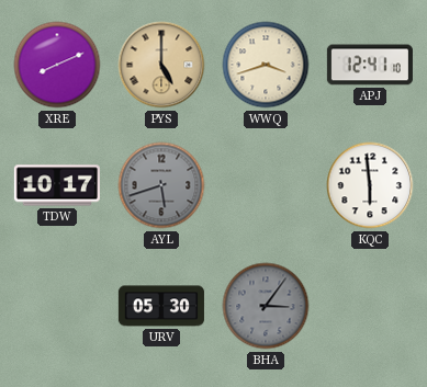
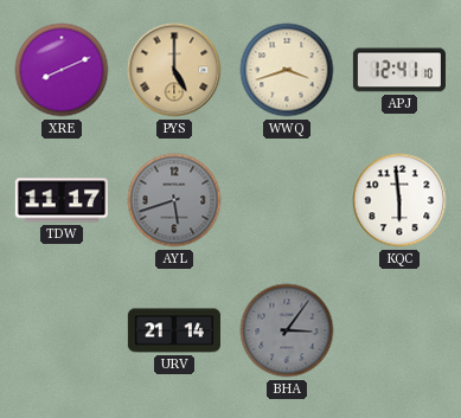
TDW: 10:17 -> 11:17
URV: 05:30 -> 21:14
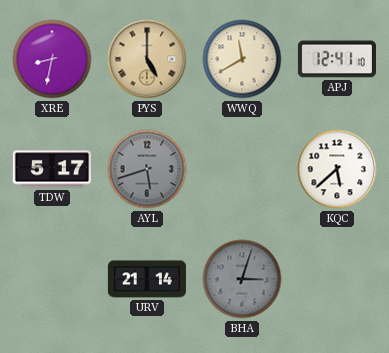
XRE: 8:11 -> 8:32
WWQ: 3:42 -> 11:40
TDW: 11:17 -> 5:17
KQC: 5:59 -> 5:38
BHA: 3:06 -> 3:03
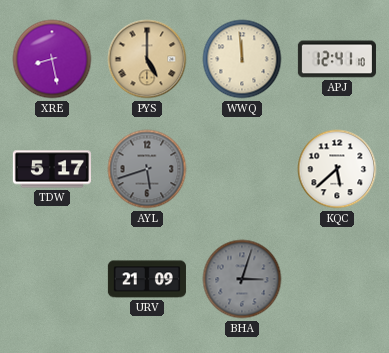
XRE: 8:32 -> 8:28
WWQ: 11:40 -> 11:59
URV: 21:14 -> 21:09
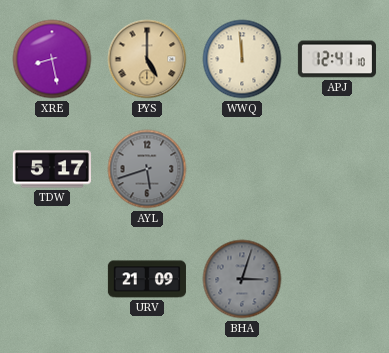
KQC: 5:38 -> none
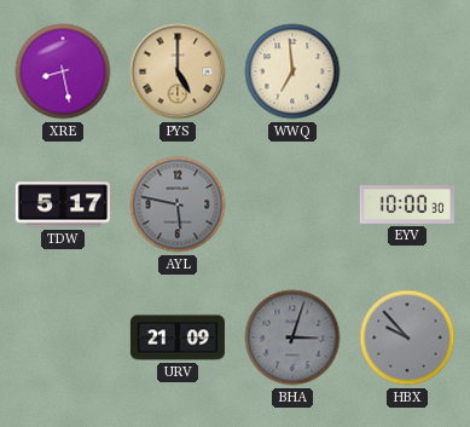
WWQ: 11:59 -> 6:59
APJ: 12:41 -> none
AYL: 5:42 -> 5:47
EYV: none -> 10:00
HBX: none -> 9:53
